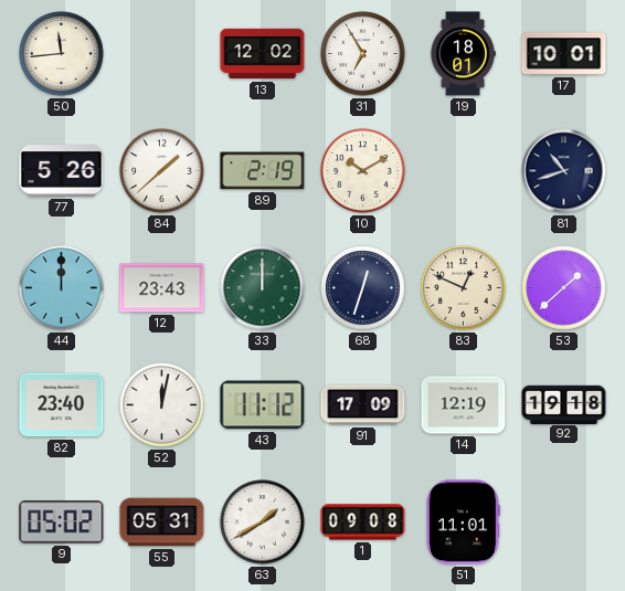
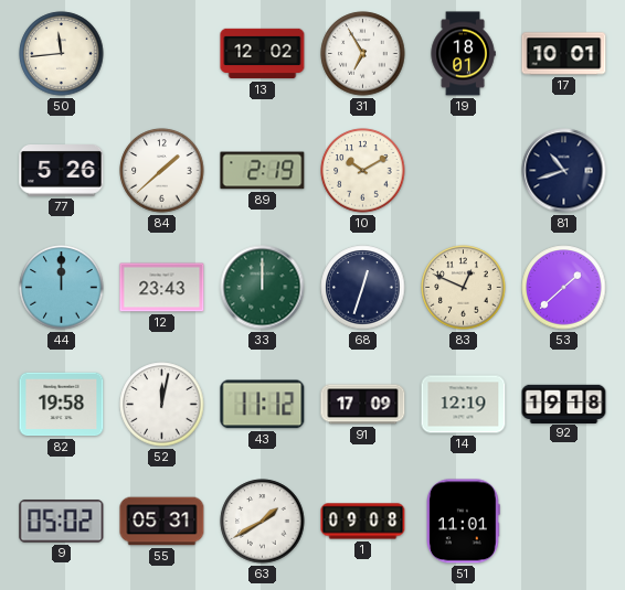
82: 23:40 -> 19:58
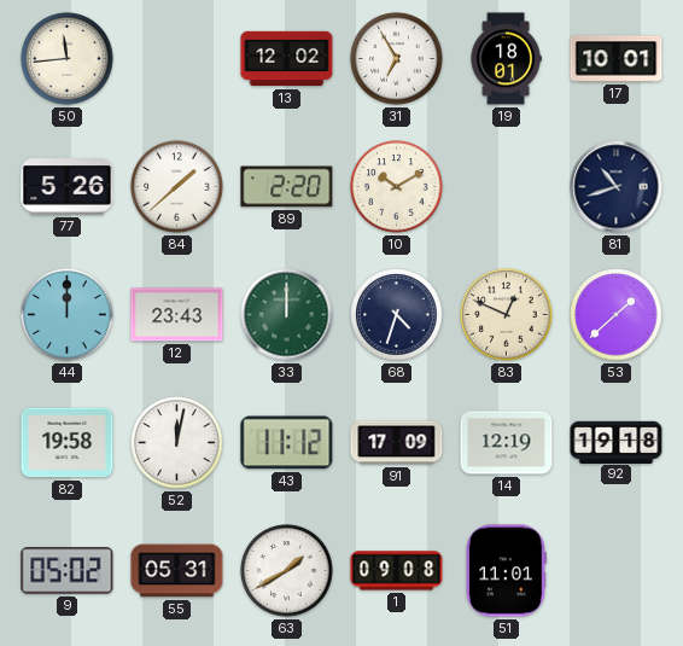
89: 2:19 -> 2:20
68: 12:33 -> 4:33
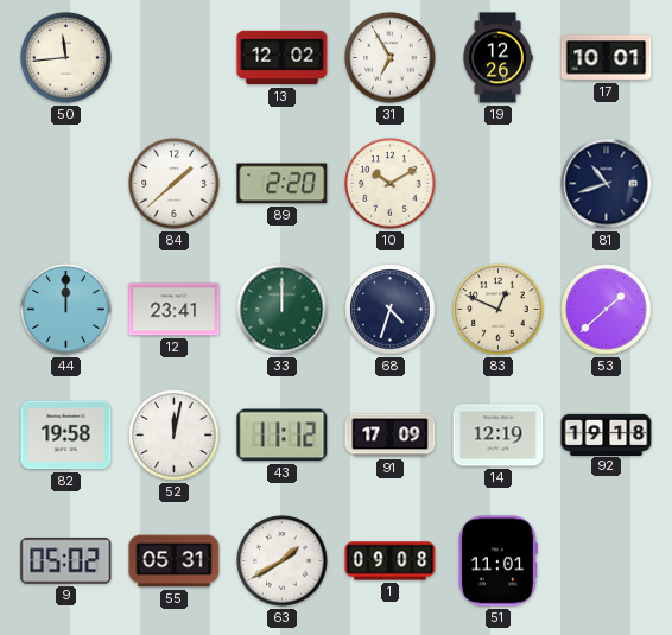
19: 18:01 -> 12:26
77: 5:26 -> none
12: 23:43 -> 23:41
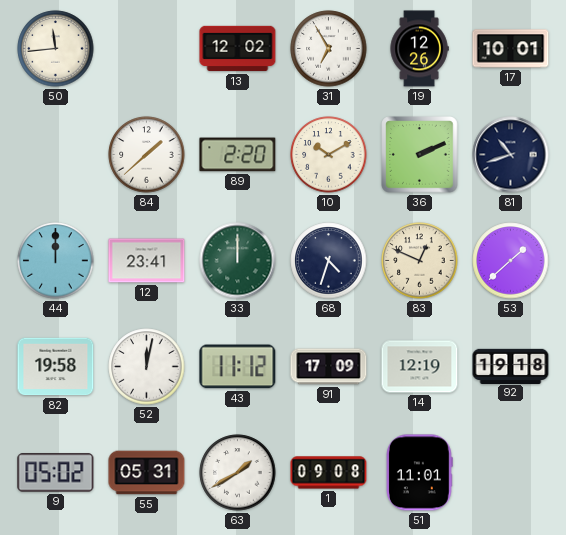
36: none -> 2:11
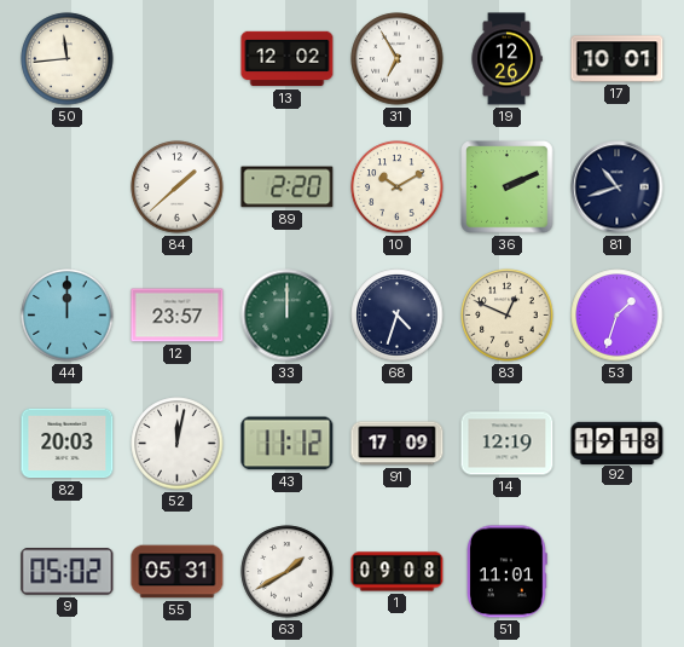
12: 23:41 -> 23:57
53: 1:38 -> 1:33
82: 19:58 -> 20:03
